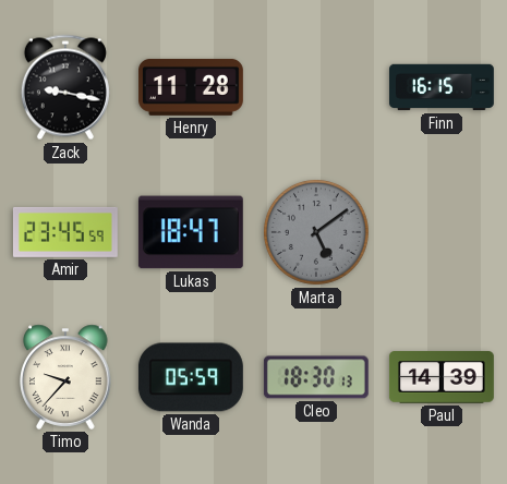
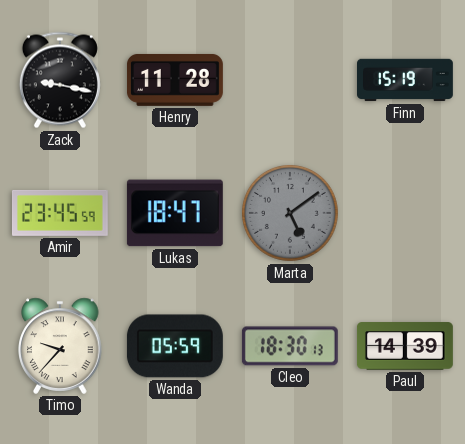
Finn: 16:15 -> 15:19
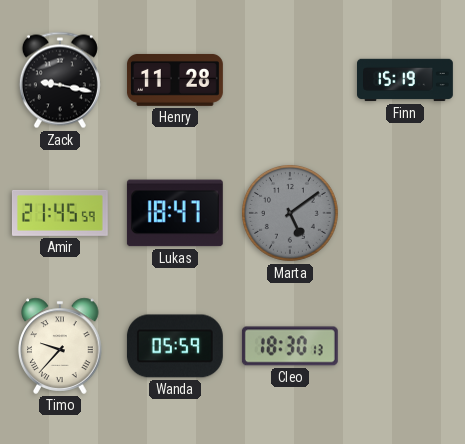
Amir: 23:45 -> 21:45
Paul: 14:39 -> none
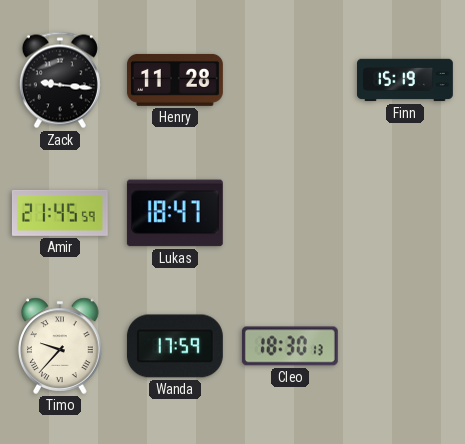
Zack: 9:17 -> 9:16
Marta: 5:09 -> none
Wanda: 05:59 -> 17:59
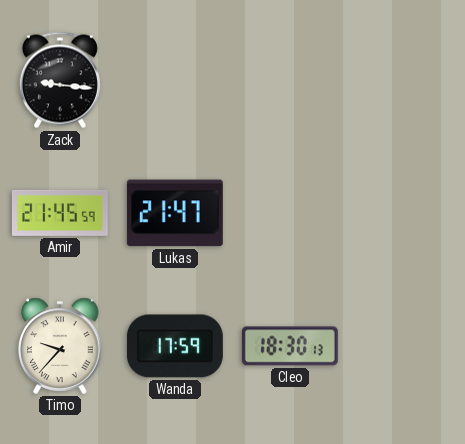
Henry: 11:28 -> none
Finn: 15:19 -> none
Lukas: 18:47 -> 21:47
